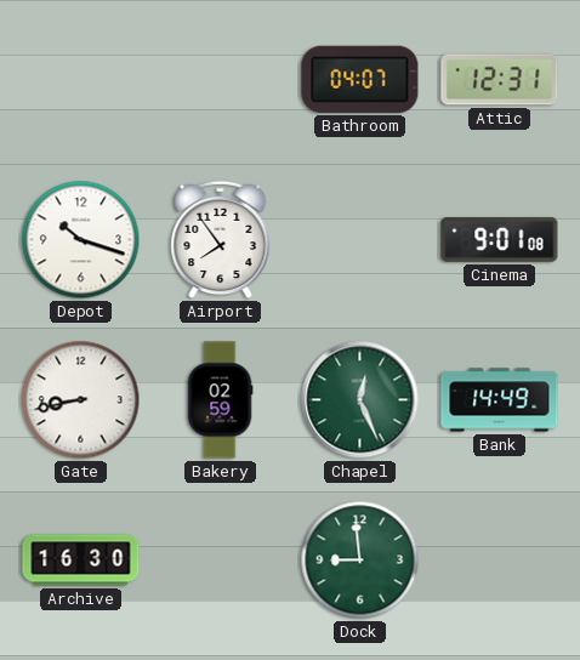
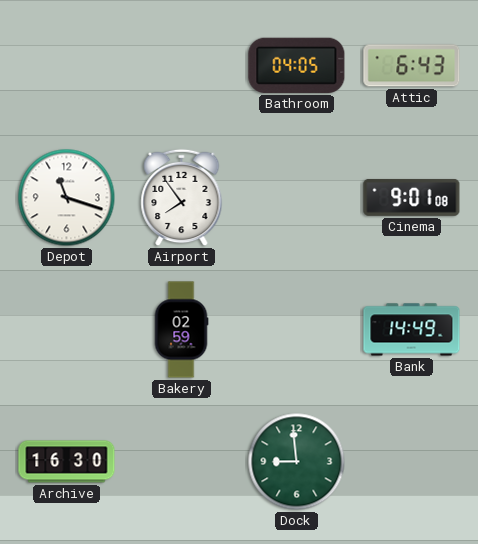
Bathroom: 04:07 -> 04:05
Attic: 12:31 -> 6:43
Depot: 10:18 -> 11:18
Gate: 8:43 -> none
Chapel: 12:26 -> none
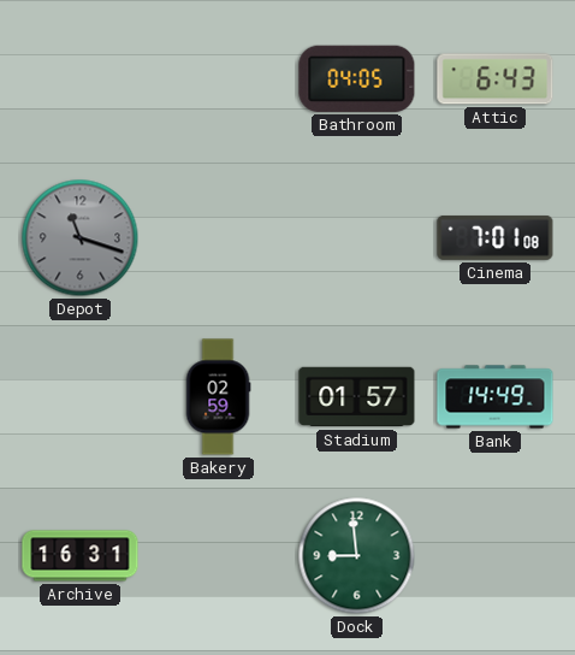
Depot dial: white -> grey
Airport: 7:54 -> none
Cinema: 9:01 -> 7:01
Stadium: none -> 01:57
Archive: 16:30 -> 16:31
